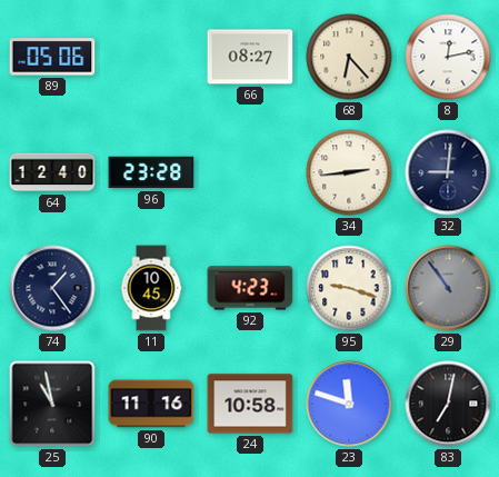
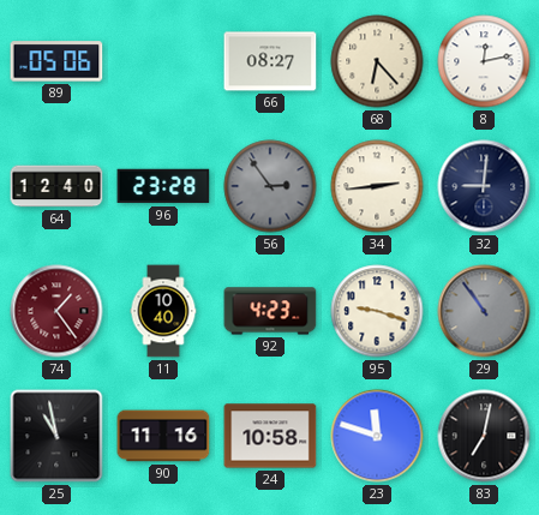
56: none -> 2:54
74 dial: navy -> burgundy
11: 10:45 -> 10:40
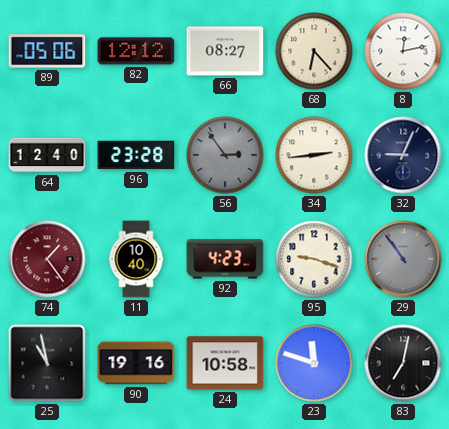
82: none -> 12:12
32: 9:01 -> 9:04
90: 11:16 -> 19:16
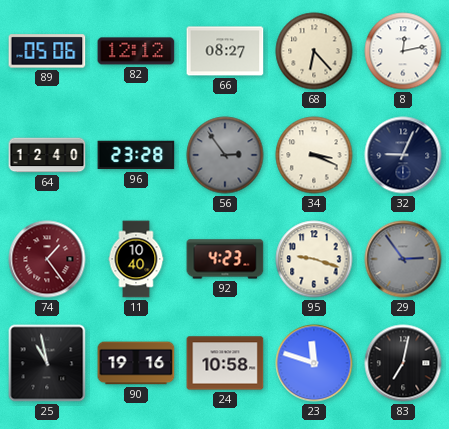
34: 2:44 -> 3:19
29: 10:54 -> 2:54
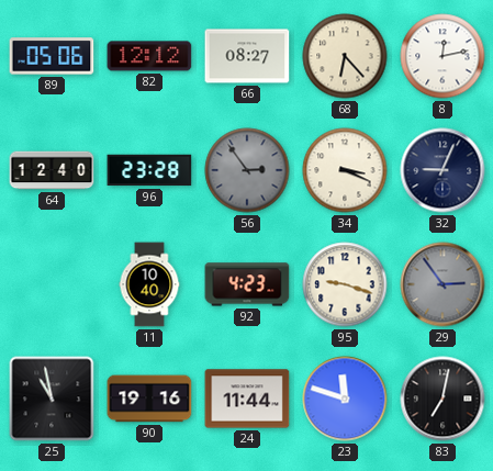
74: 1:24 -> none
24: 10:58 -> 11:44
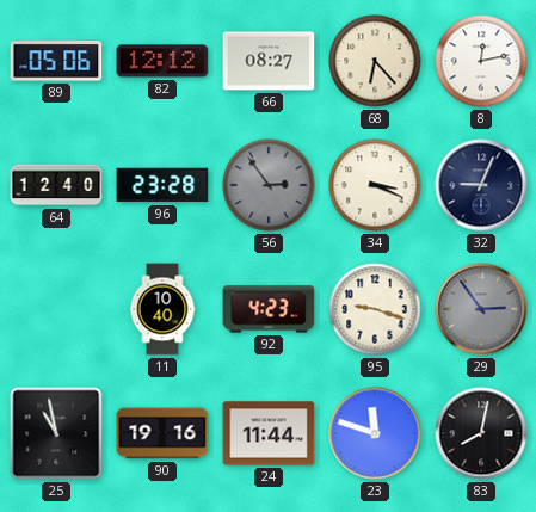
83: 7:02 -> 8:02
